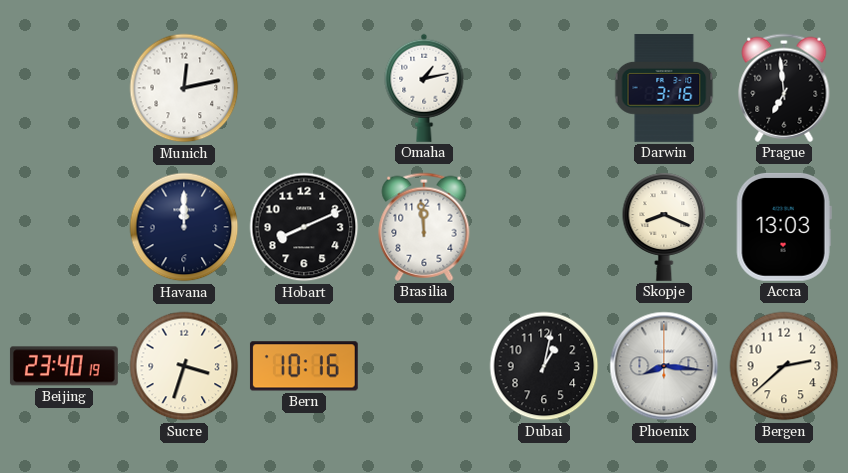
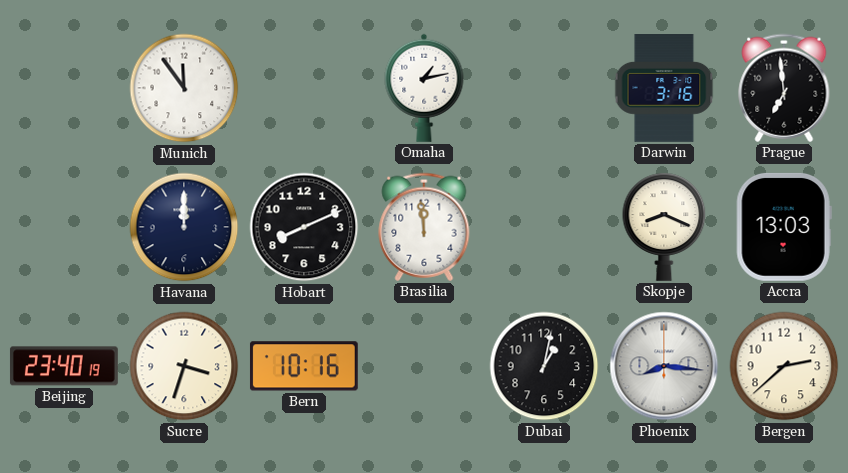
Munich: 12:13 -> 11:54
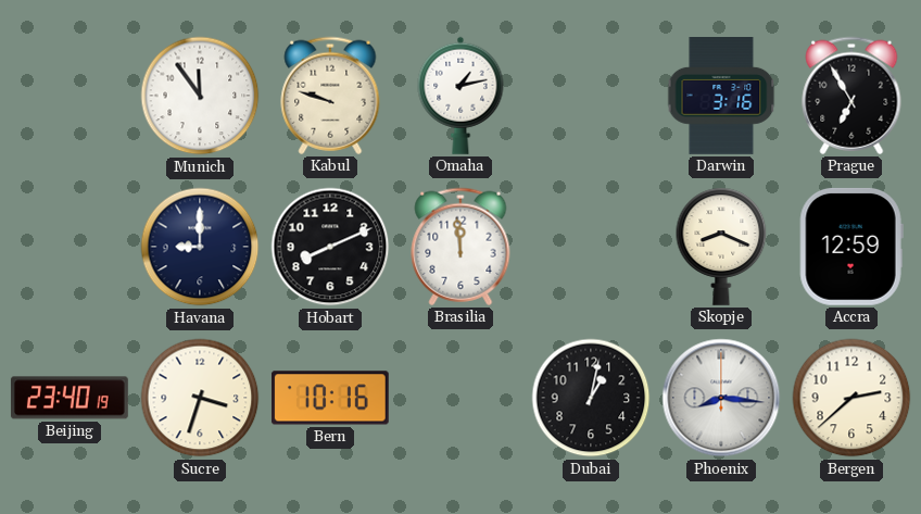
Kabul: none -> 9:48
Prague: 6:59 -> 6:55
Havana: 12:00 -> 9:00
Accra: 13:03 -> 12:59
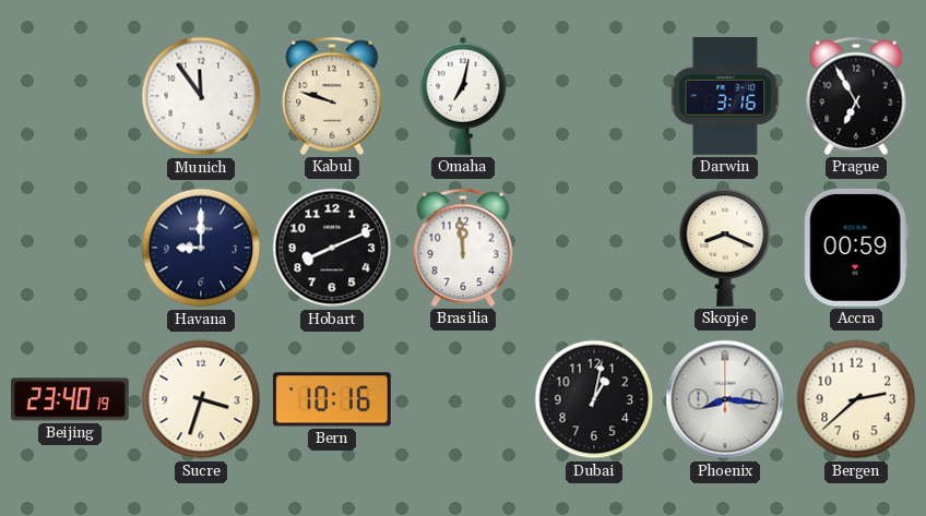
Omaha: 1:13 -> 7:02
Accra: 12:59 -> 00:59
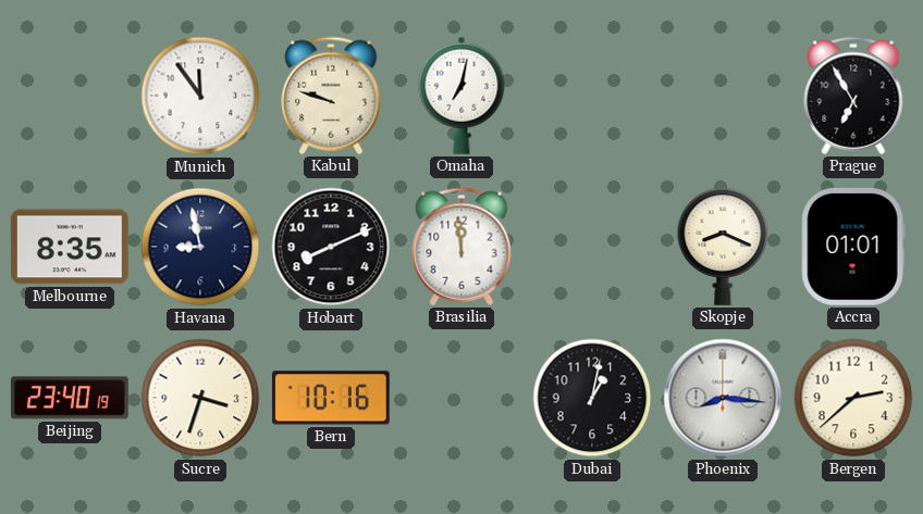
Darwin: 3:16 -> none
Melbourne: none -> 8:35
Havana: 9:00 -> 8:58
Accra: 00:59 -> 01:01
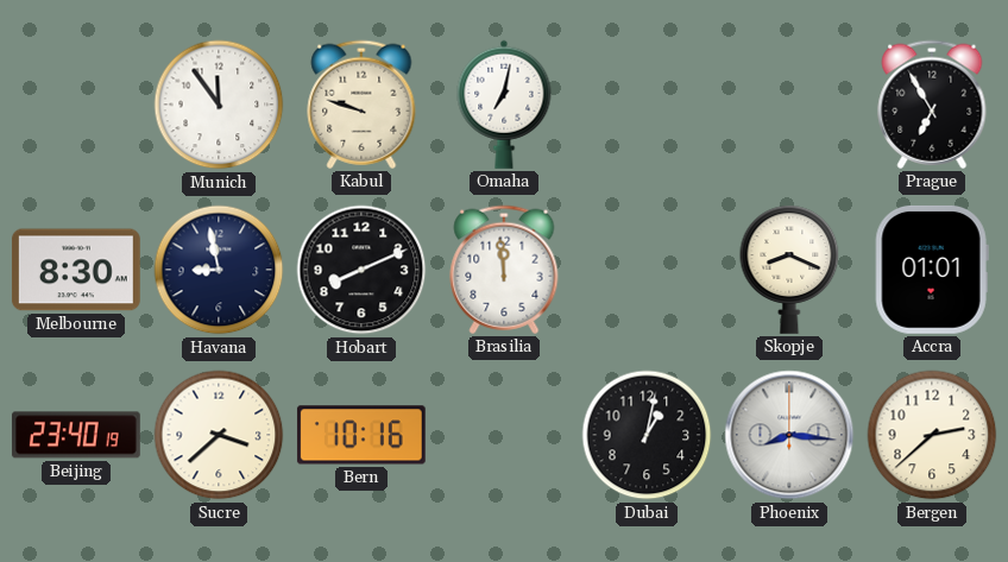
Melbourne: 8:35 -> 8:30
Sucre: 3:33 -> 3:38
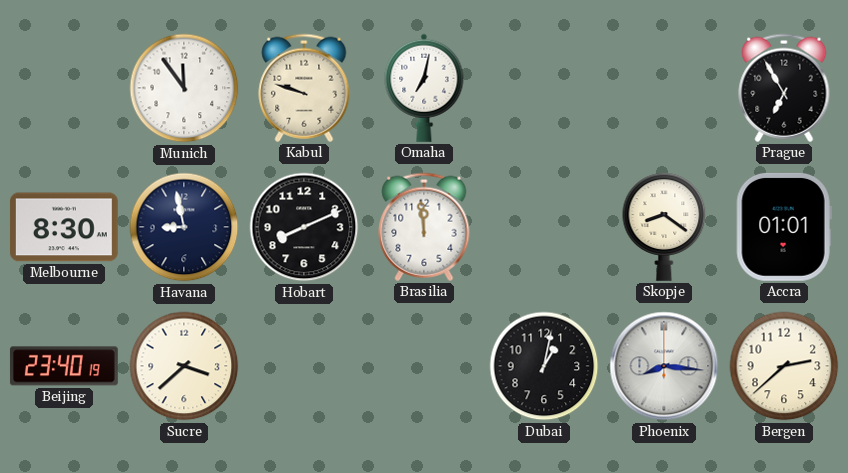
Skopje: 8:19 -> 8:21
Bern: 10:16 -> none
